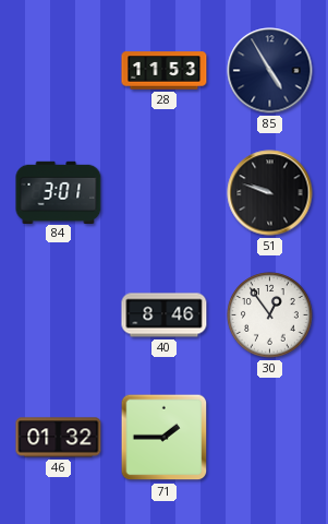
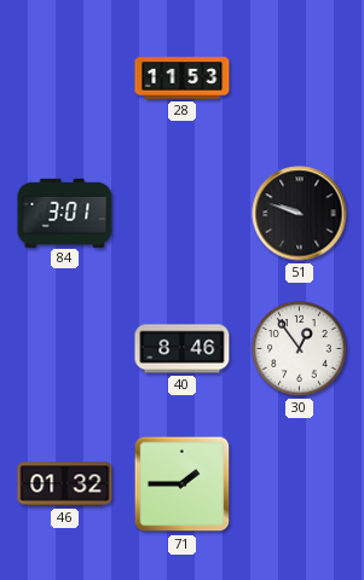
85: 4:55 -> none
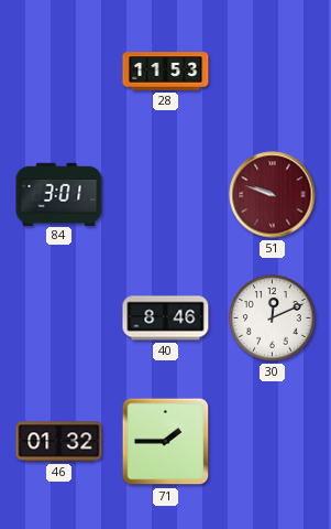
51 dial: black -> burgundy
30: 12:54 -> 12:11
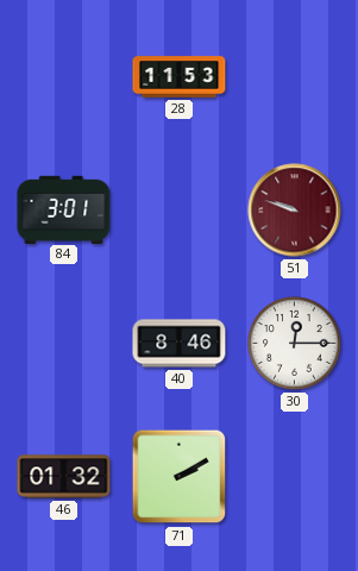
30: 12:11 -> 12:15
71: 1:45 -> 2:10
